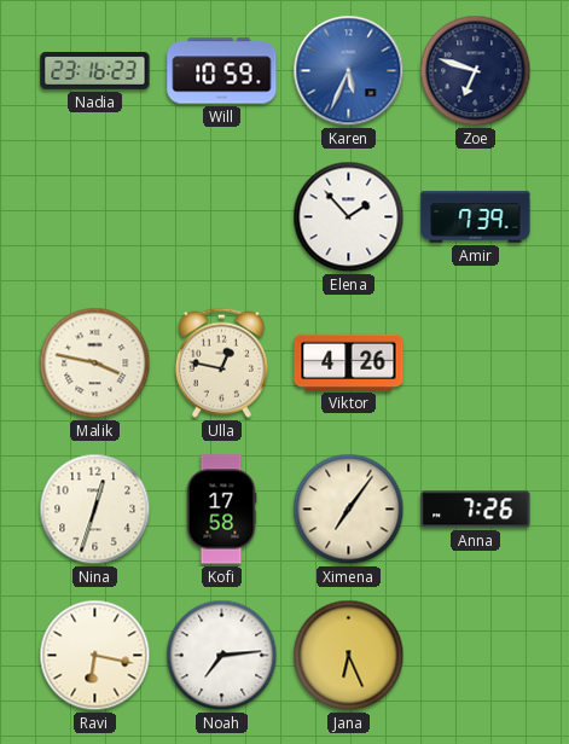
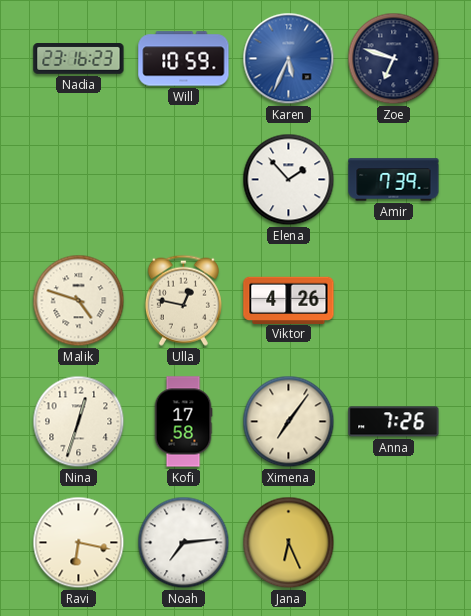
Malik: 3:47 -> 4:48
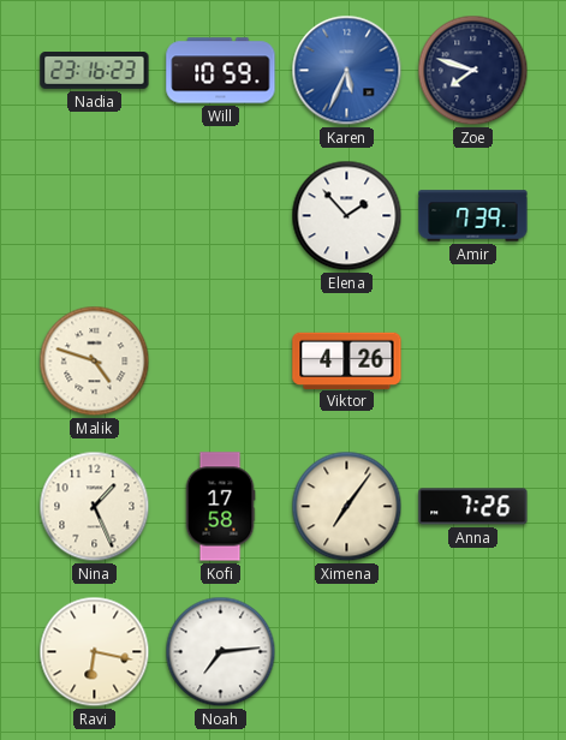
Zoe: 6:48 -> 7:48
Ulla: 12:47 -> none
Nina: 12:33 -> 1:26
Jana: 6:26 -> none
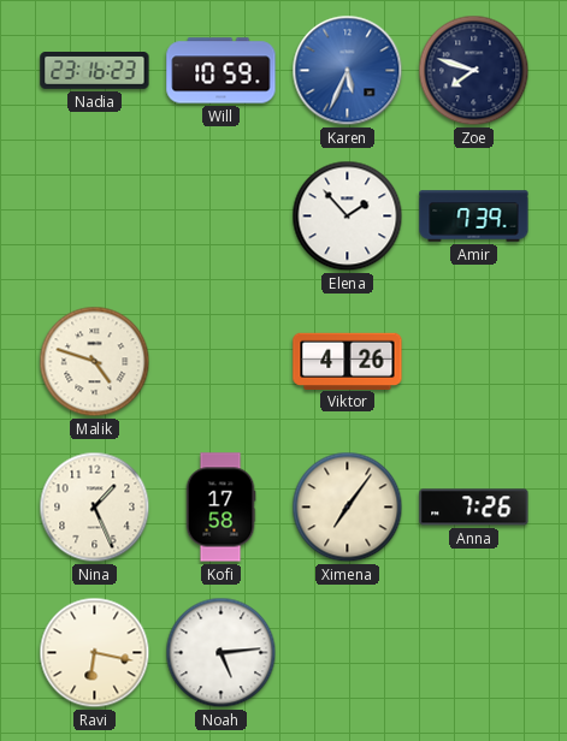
Noah: 7:14 -> 5:14
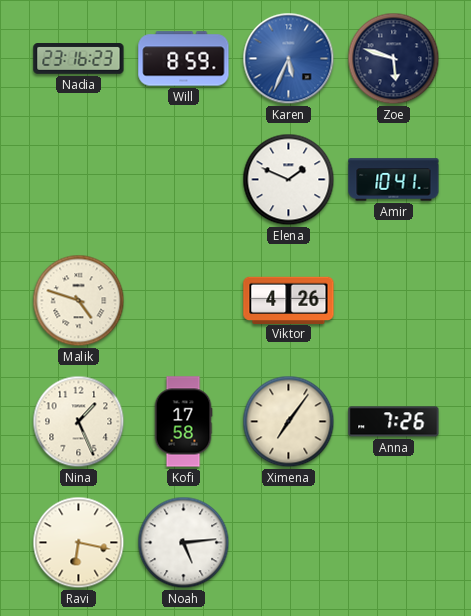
Will: 10:59 -> 8:59
Zoe: 7:48 -> 5:48
Elena: 1:53 -> 1:49
Amir: 7:39 -> 10:41
